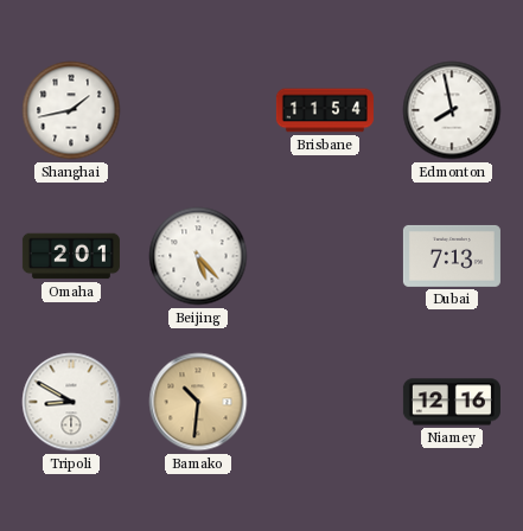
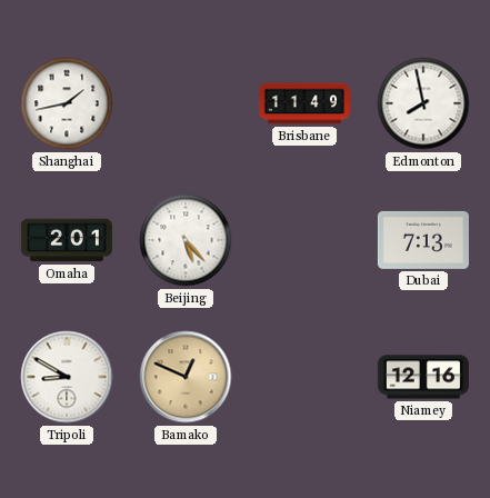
Brisbane: 11:54 -> 11:49
Bamako: 10:31 -> 12:49
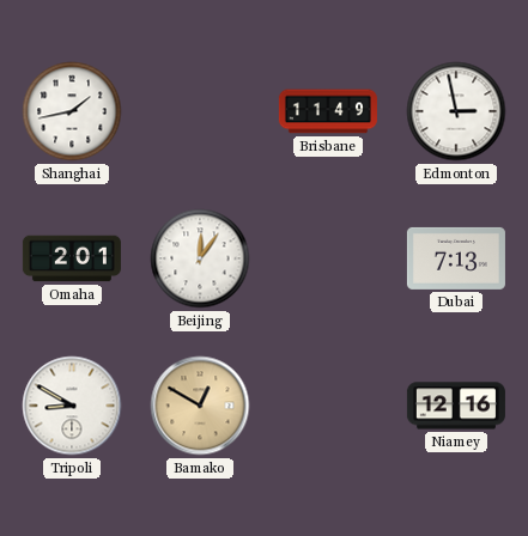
Edmonton: 7:58 -> 2:58
Beijing: 5:23 -> 12:06
Bamako: 12:49 -> 12:50
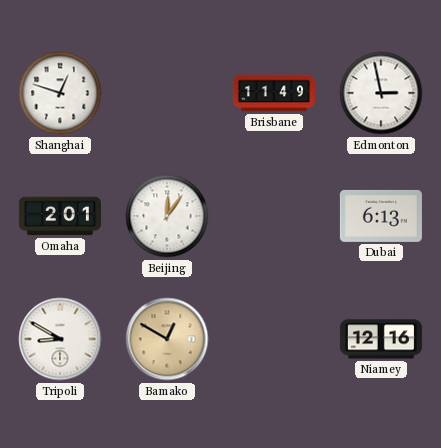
Shanghai: 1:43 -> 12:48
Dubai: 7:13 -> 6:13
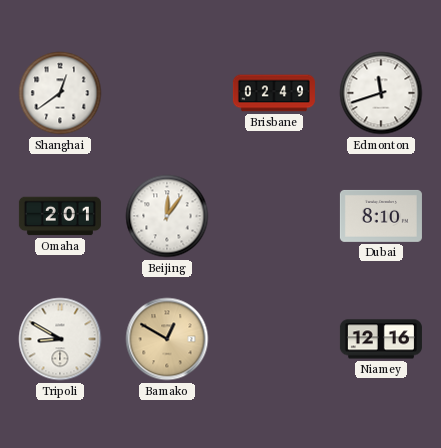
Shanghai: 12:48 -> 12:39
Brisbane: 11:49 -> 02:49
Edmonton: 2:58 -> 11:42
Dubai: 6:13 -> 8:10
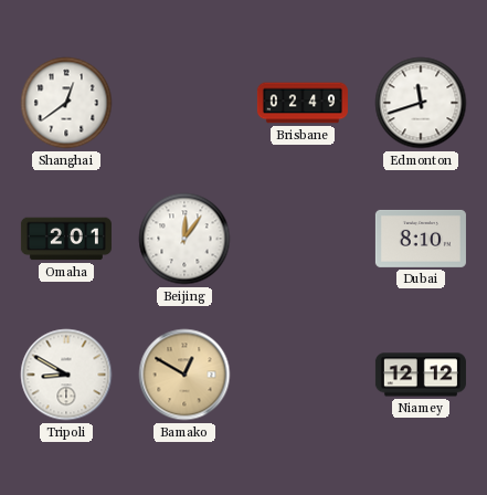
Niamey: 12:16 -> 12:12
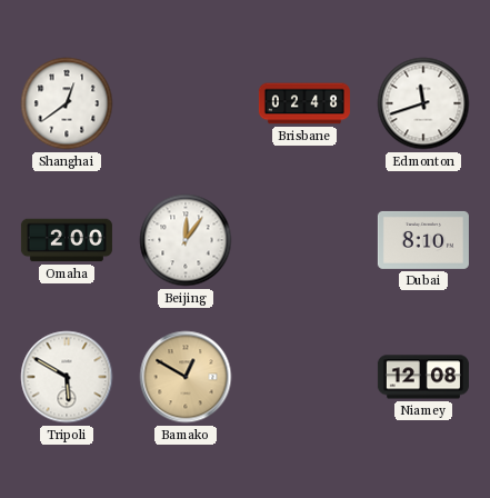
Brisbane: 02:49 -> 02:48
Omaha: 2:01 -> 2:00
Tripoli: 8:50 -> 5:50
Niamey: 12:12 -> 12:08
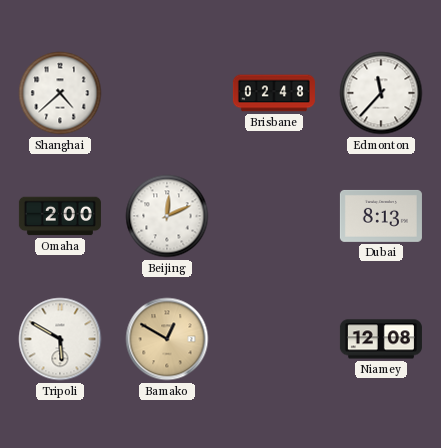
Shanghai: 12:39 -> 4:38
Edmonton: 11:42 -> 11:37
Beijing: 12:06 -> 12:11
Dubai: 8:10 -> 8:13
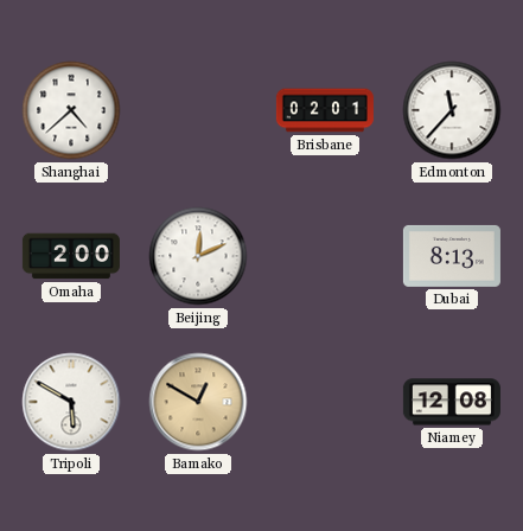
Brisbane: 02:48 -> 02:01
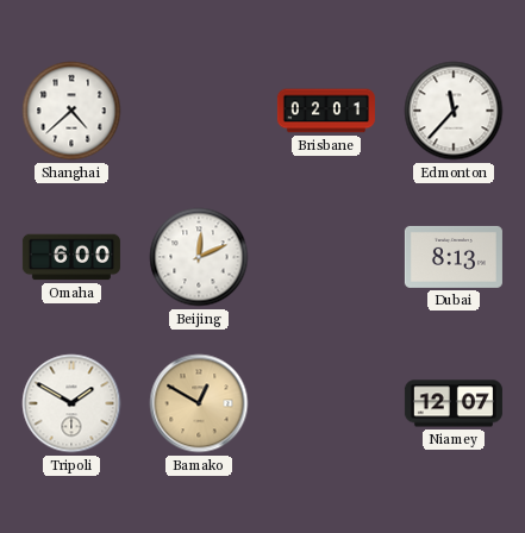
Omaha: 2:00 -> 6:00
Tripoli: 5:50 -> 1:50
Niamey: 12:08 -> 12:07
